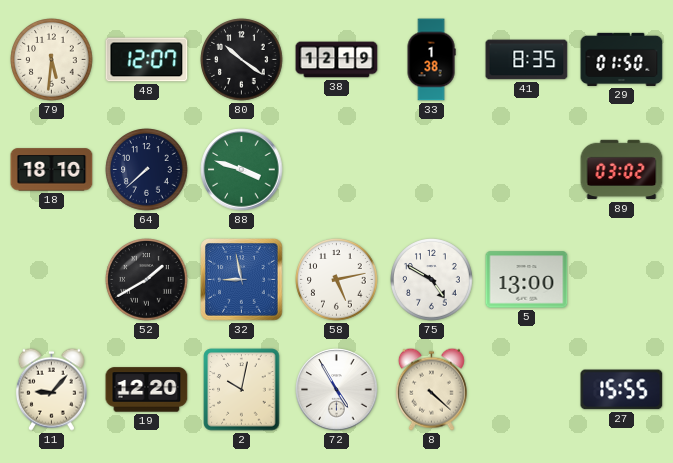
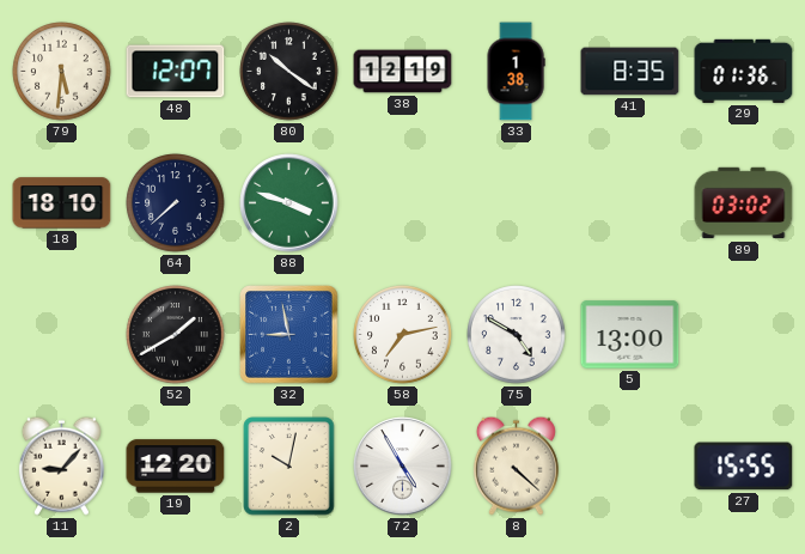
29: 01:50 -> 01:36
58: 5:13 -> 7:13
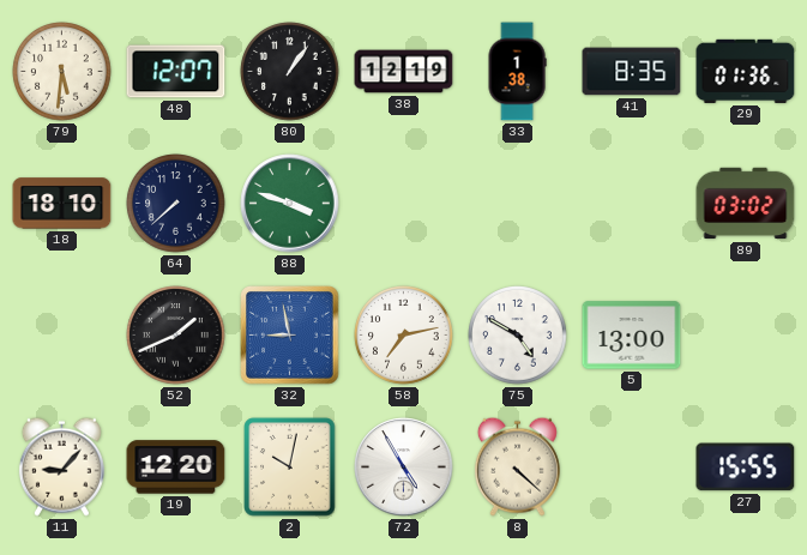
80: 10:21 -> 1:06
52: 1:40 -> 1:41
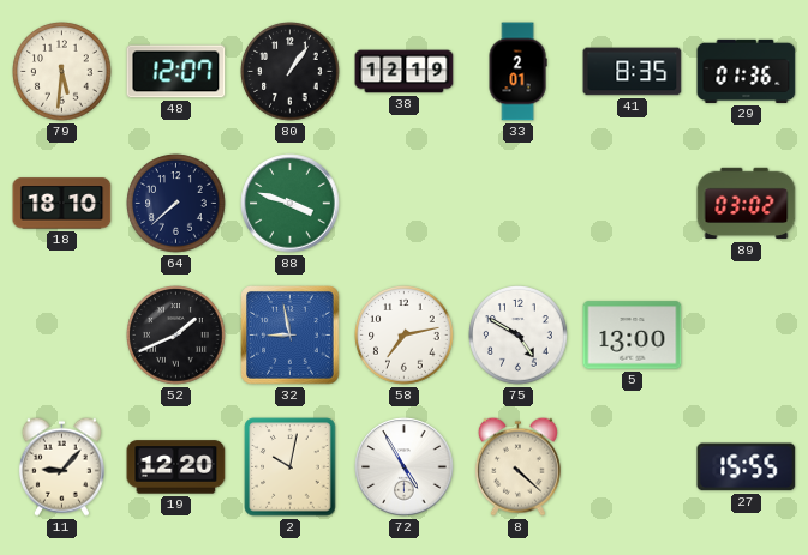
33: 1:38 -> 2:01
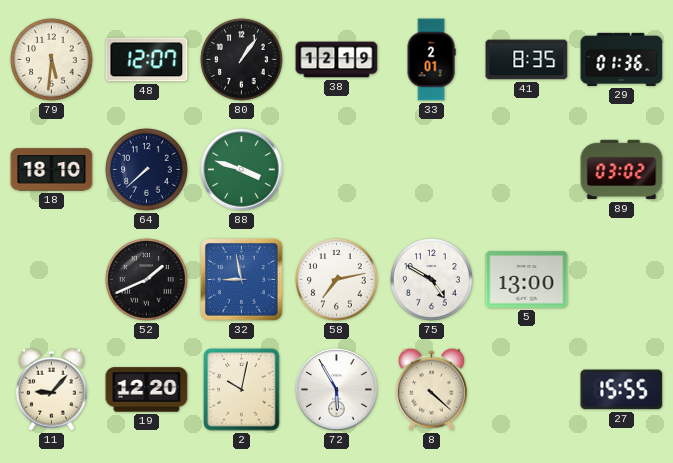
72: 4:55 -> 5:55
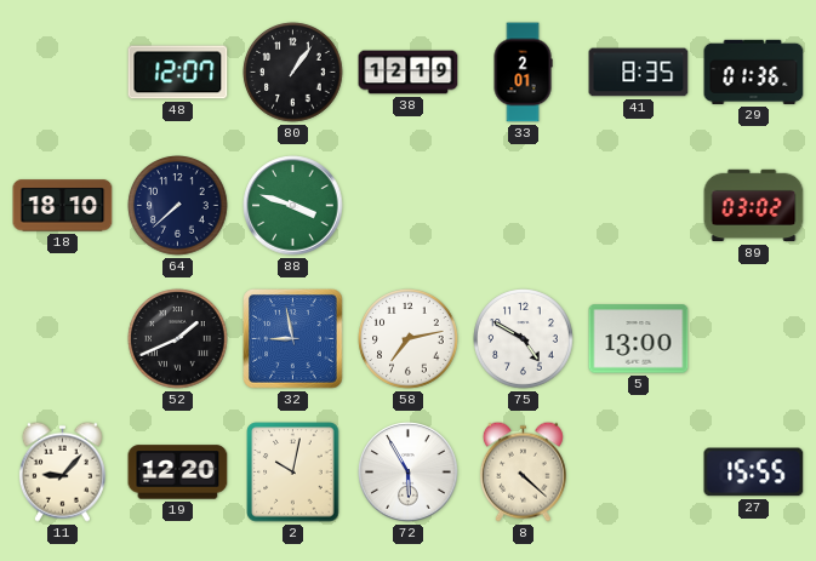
79: 5:31 -> none
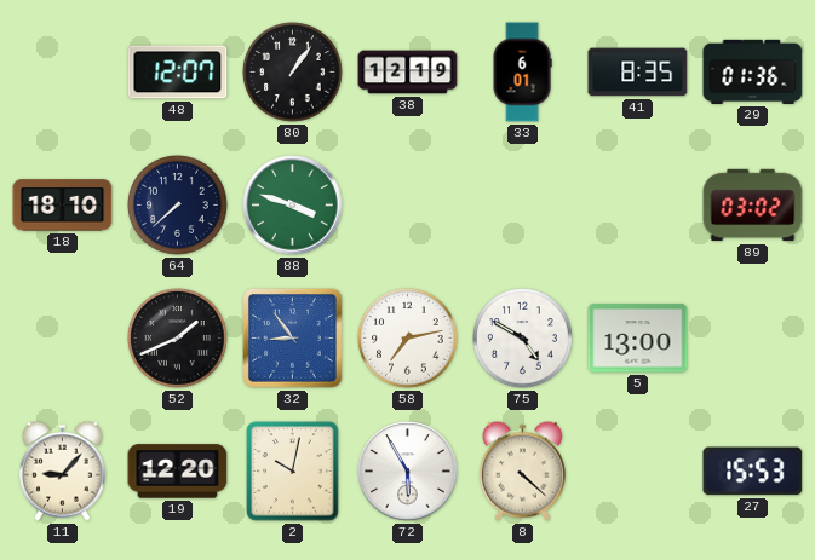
33: 2:01 -> 6:01
32: 8:58 -> 8:54
27: 15:55 -> 15:53
